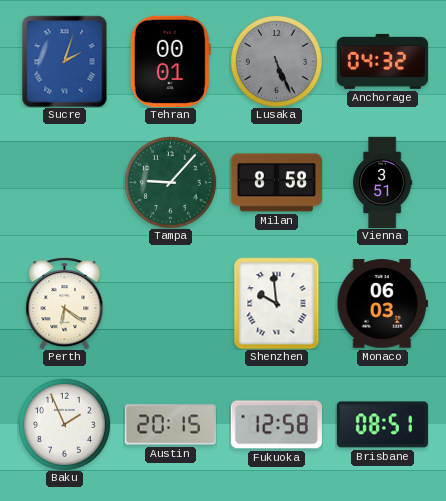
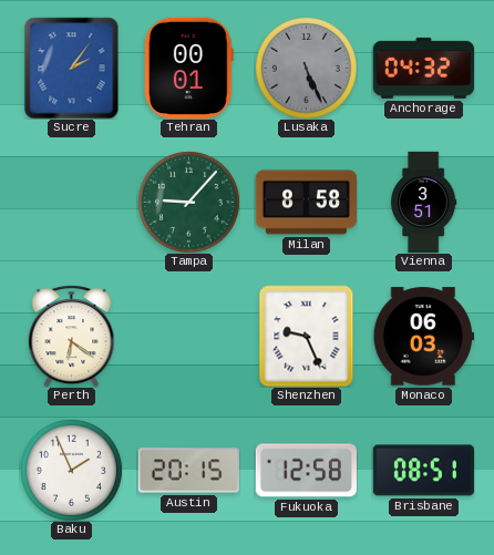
Sucre: 2:03 -> 2:06
Shenzhen: 9:59 -> 9:26
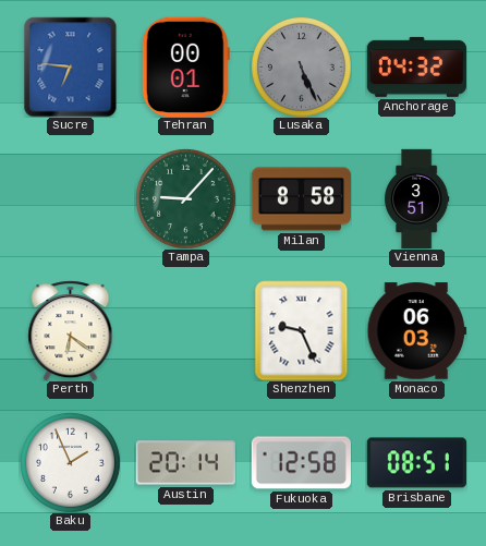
Sucre: 2:06 -> 6:46
Austin: 20:15 -> 20:14
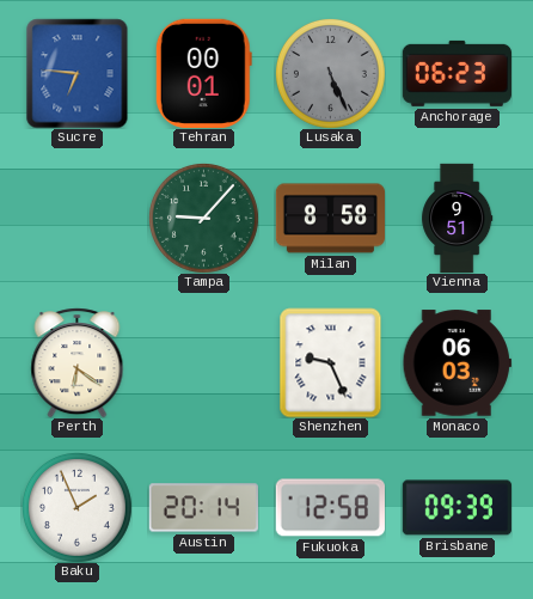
Anchorage: 04:32 -> 06:23
Vienna: 3:51 -> 9:51
Brisbane: 08:51 -> 09:39
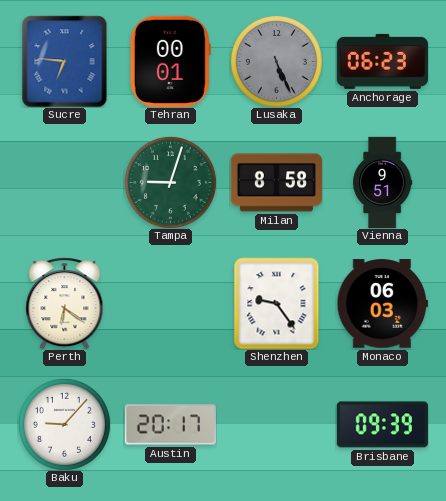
Tampa: 9:07 -> 9:03
Shenzhen: 9:26 -> 9:24
Baku: 1:56 -> 9:07
Austin: 20:14 -> 20:17
Fukuoka: 12:58 -> none
